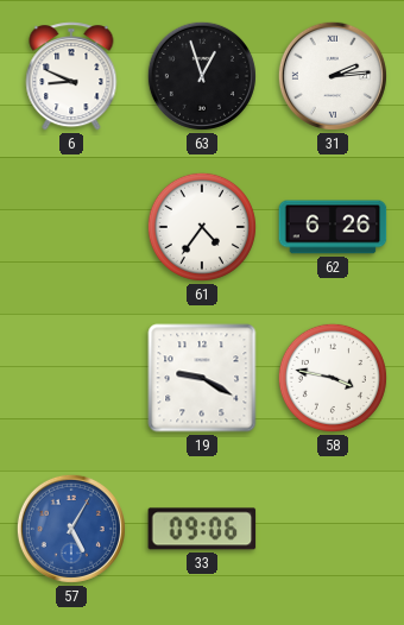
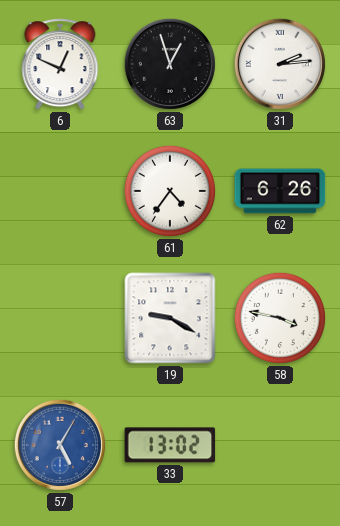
6: 8:49 -> 12:49
33: 09:06 -> 13:02
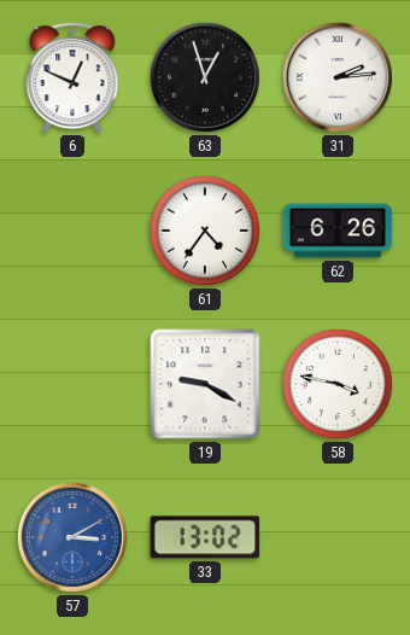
57: 5:05 -> 3:10
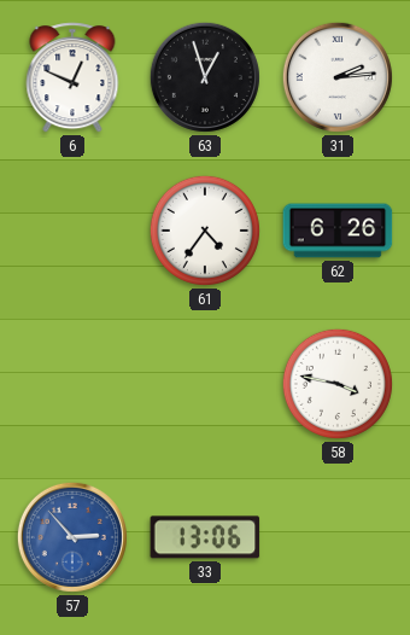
19: 9:20 -> none
57: 3:10 -> 2:53
33: 13:02 -> 13:06
